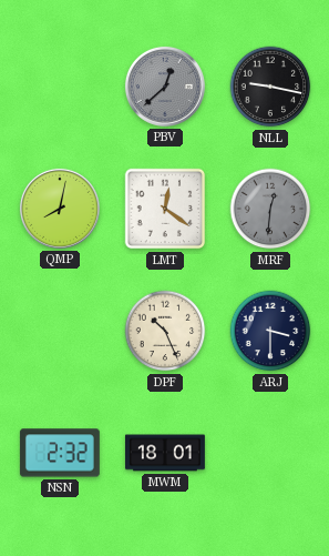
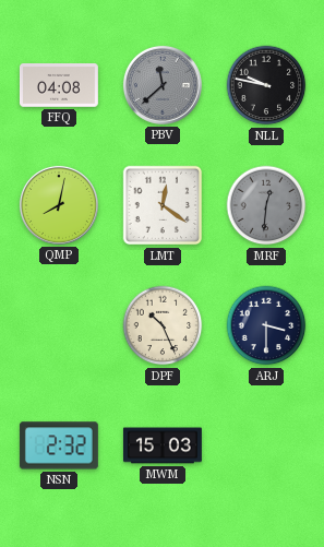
FFQ: none -> 04:08
PBV: 12:38 -> 11:38
NLL: 9:17 -> 9:47
MWM: 18:01 -> 15:03
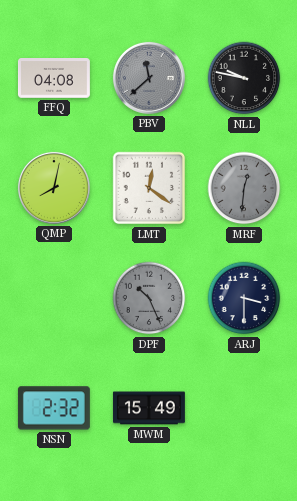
DPF dial: cream -> grey
MWM: 15:03 -> 15:49
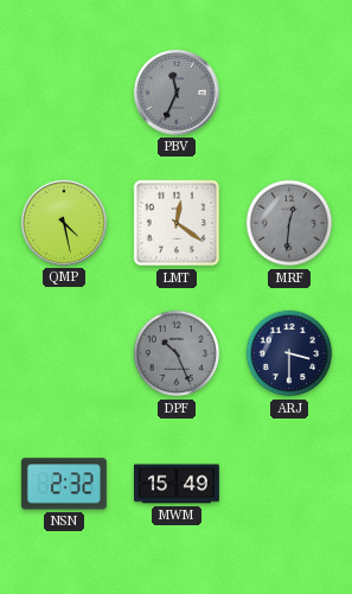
FFQ: 04:08 -> none
PBV: 11:38 -> 11:34
NLL: 9:47 -> none
QMP: 8:02 -> 4:28
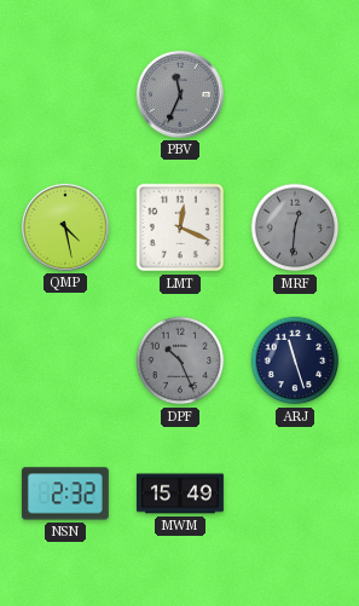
LMT: 12:21 -> 12:19
ARJ: 3:30 -> 11:27
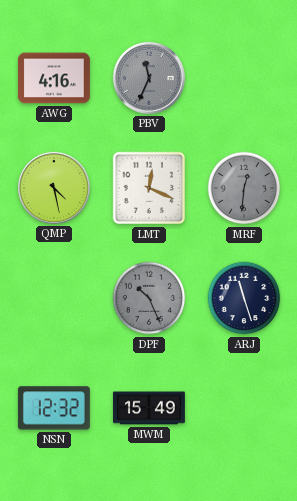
AWG: none -> 4:16
NSN: 2:32 -> 12:32
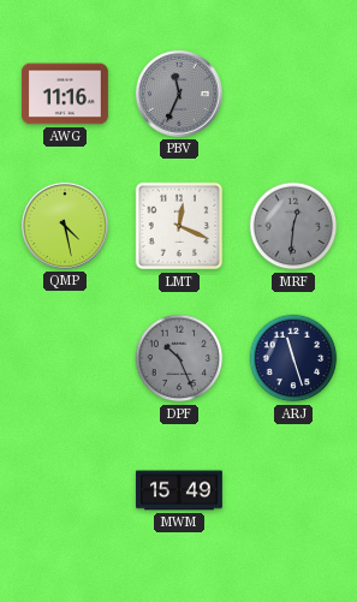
AWG: 4:16 -> 11:16
NSN: 12:32 -> none
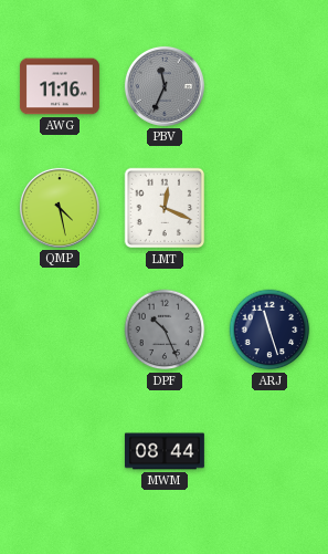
MRF: 12:31 -> none
MWM: 15:49 -> 08:44
